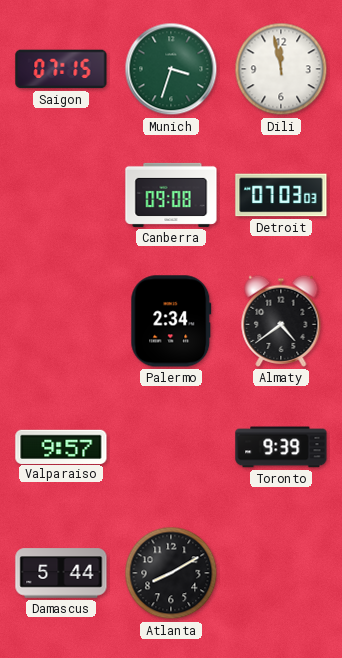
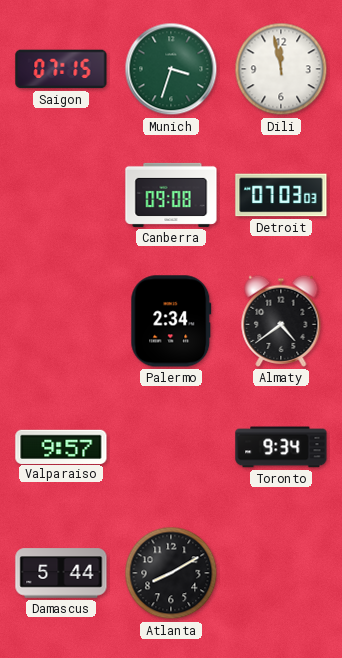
Toronto: 9:39 -> 9:34
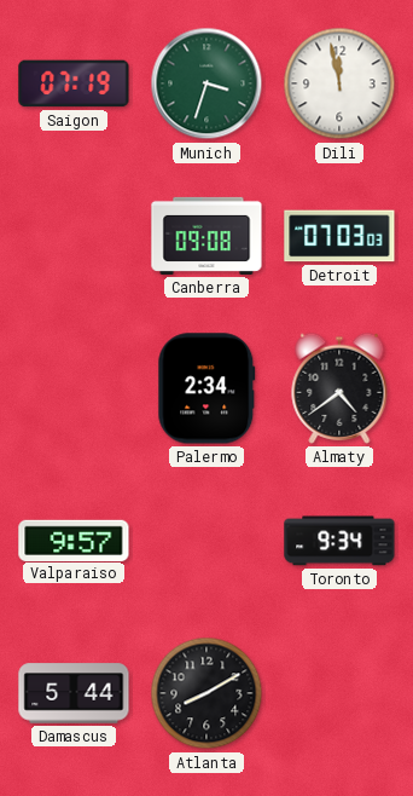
Saigon: 07:15 -> 07:19
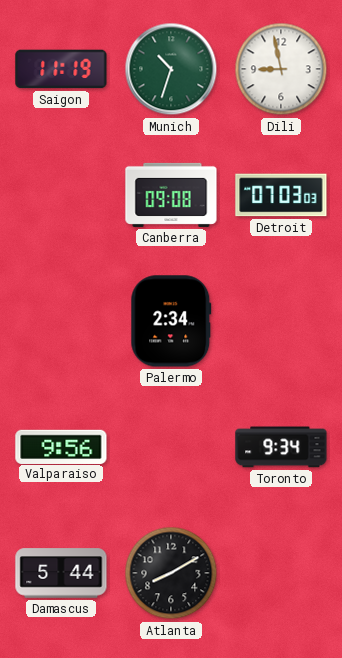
Saigon: 07:19 -> 11:19
Munich: 3:33 -> 10:33
Dili: 11:58 -> 8:58
Almaty: 4:39 -> none
Valparaiso: 9:57 -> 9:56
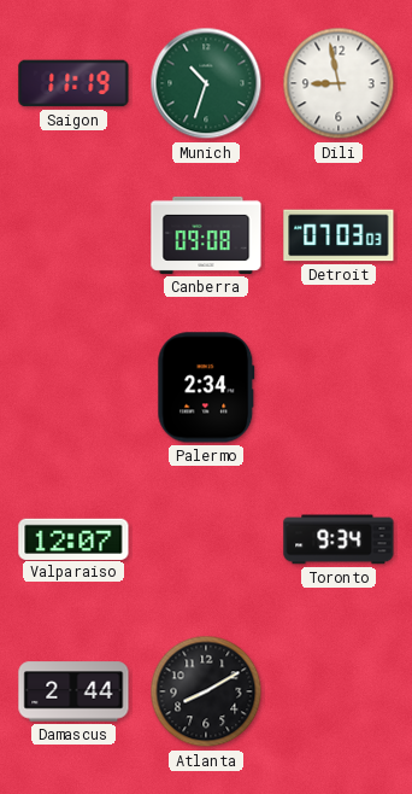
Valparaiso: 9:56 -> 12:07
Damascus: 5:44 -> 2:44
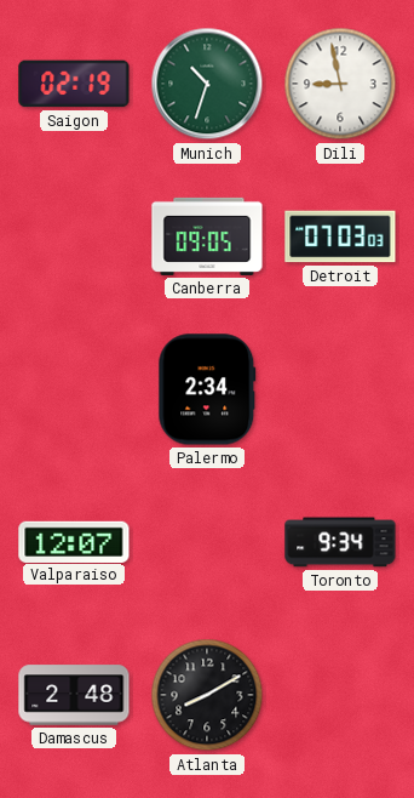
Saigon: 11:19 -> 02:19
Canberra: 09:08 -> 09:05
Damascus: 2:44 -> 2:48
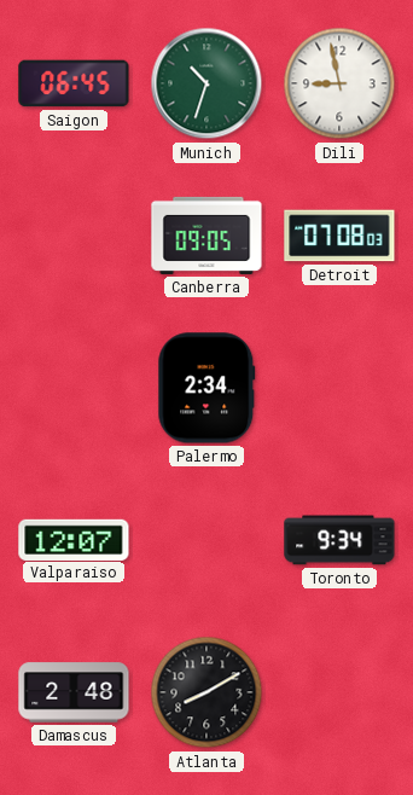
Saigon: 02:19 -> 06:45
Detroit: 07:03 -> 07:08
